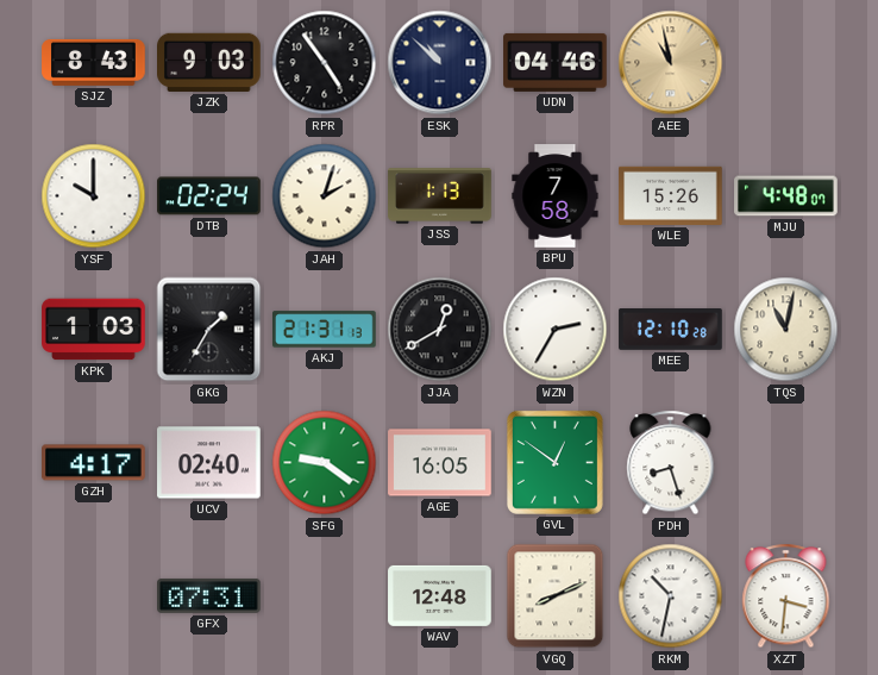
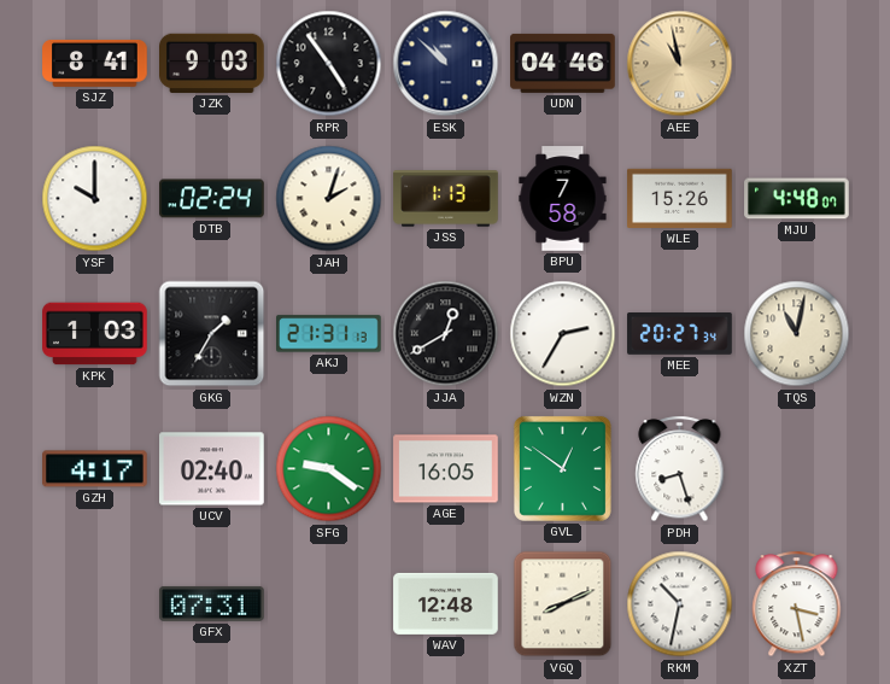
SJZ: 8:43 -> 8:41
MEE: 12:10 -> 20:27
XZT: 3:31 -> 3:28
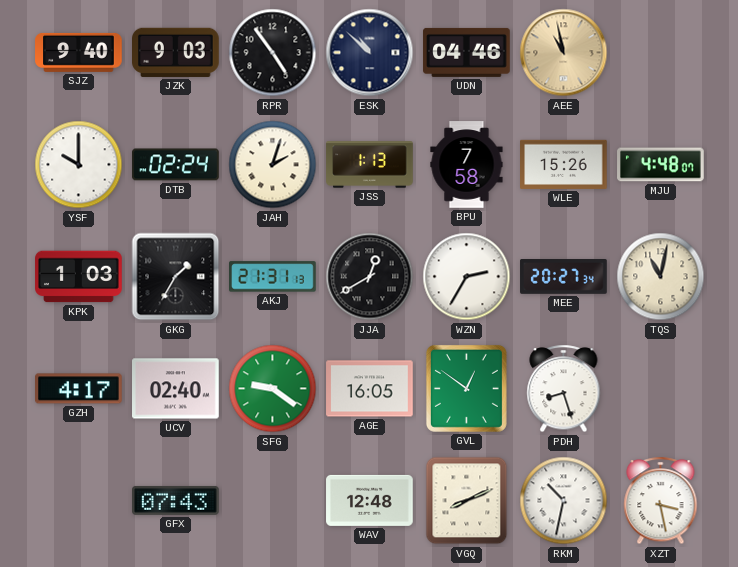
SJZ: 8:41 -> 9:40
GFX: 07:31 -> 07:43
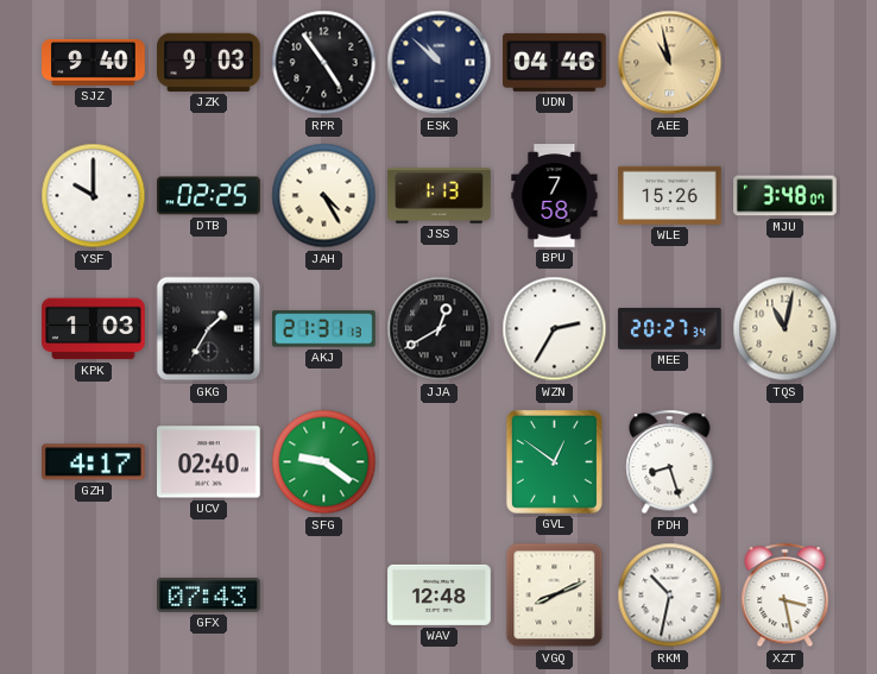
DTB: 02:24 -> 02:25
JAH: 2:03 -> 4:25
MJU: 4:48 -> 3:48
AGE: 16:05 -> none
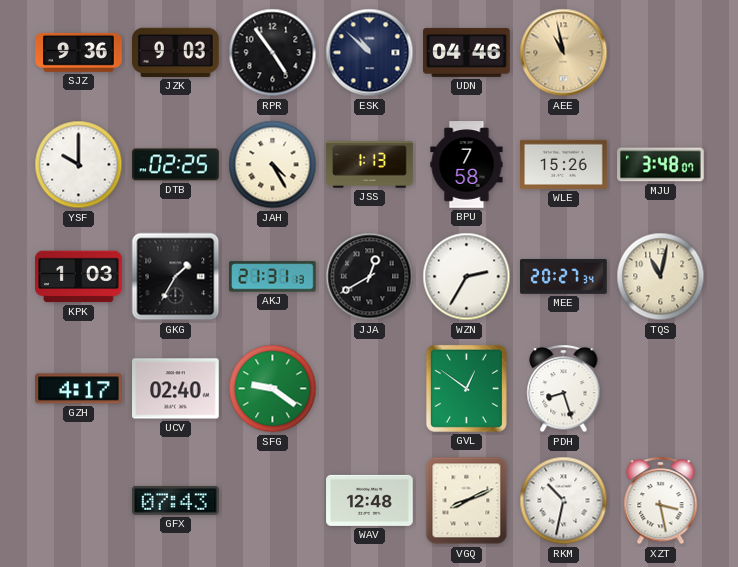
SJZ: 9:40 -> 9:36
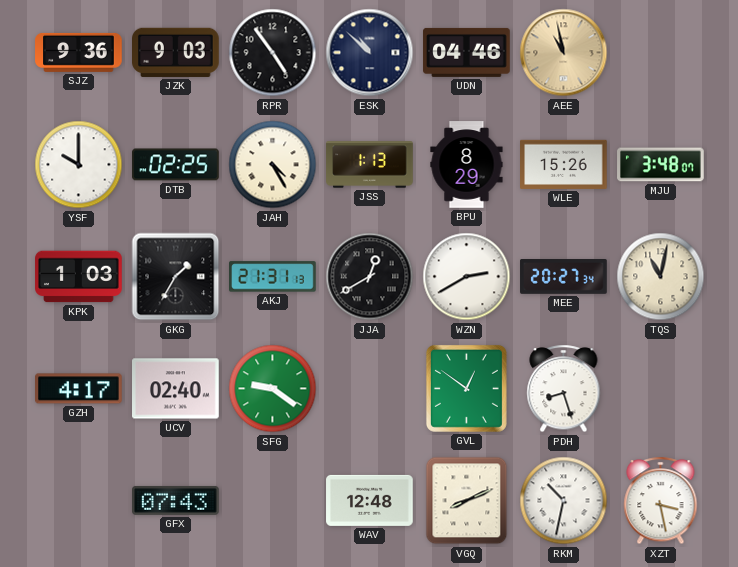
BPU: 7:58 -> 8:29
WZN: 2:35 -> 2:40
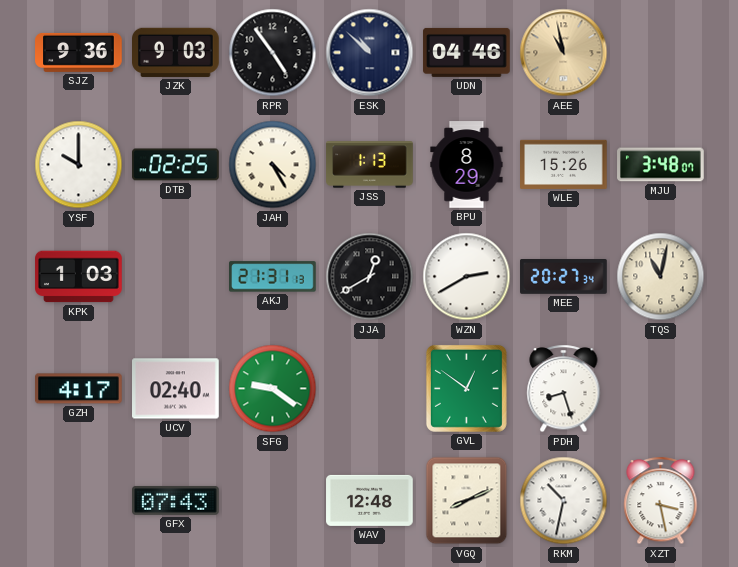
GKG: 1:35 -> none
